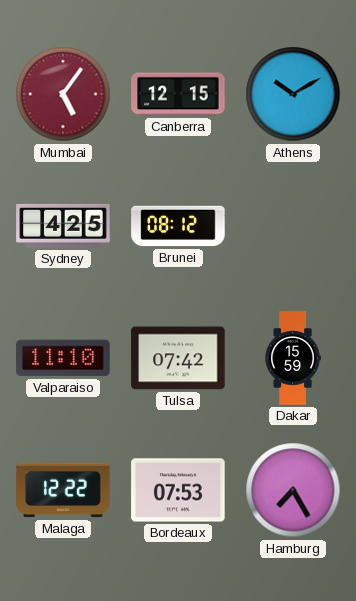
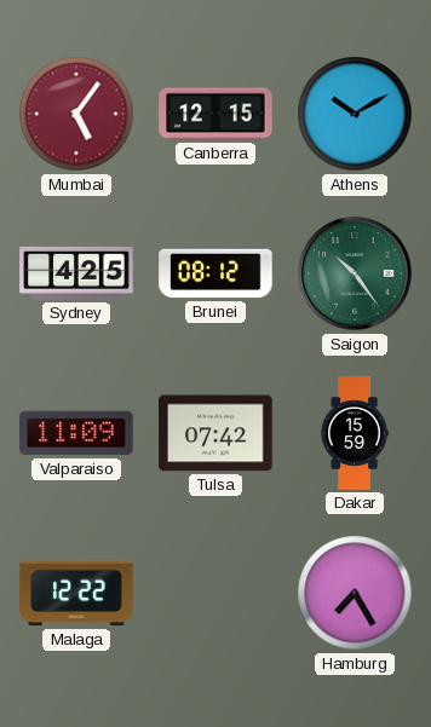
Saigon: none -> 10:24
Valparaiso: 11:10 -> 11:09
Bordeaux: 07:53 -> none
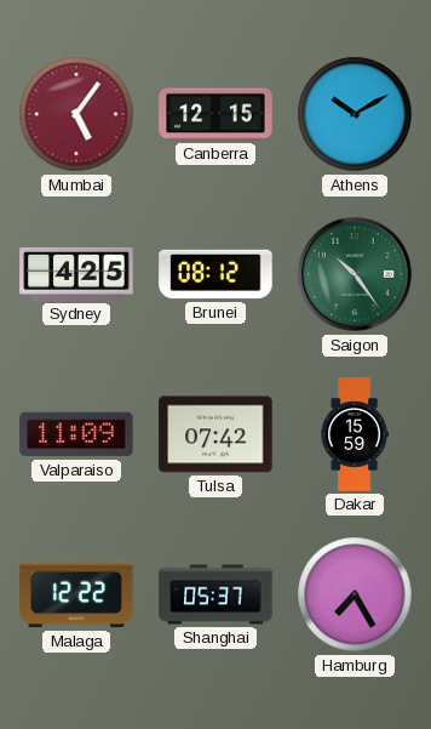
Shanghai: none -> 05:37
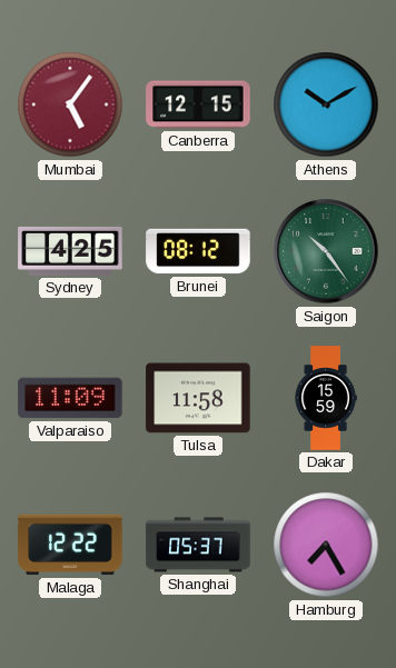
Tulsa: 07:42 -> 11:58
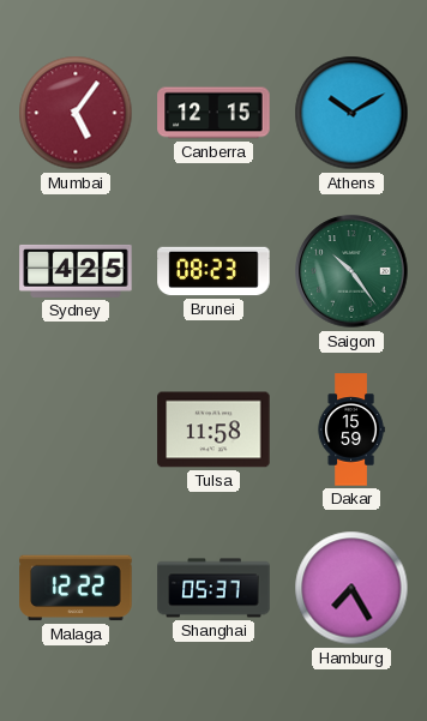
Brunei: 08:12 -> 08:23
Valparaiso: 11:09 -> none
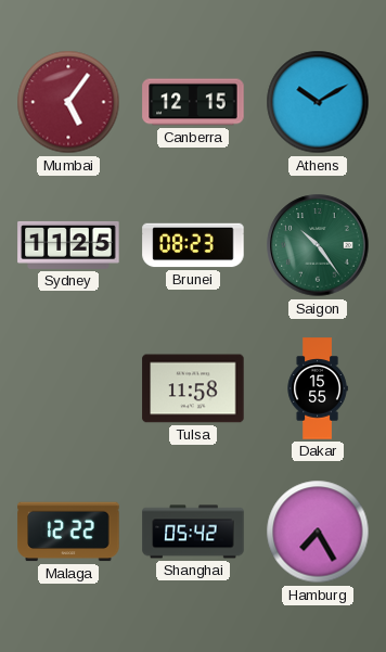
Sydney: 4:25 -> 11:25
Dakar: 15:59 -> 15:55
Shanghai: 05:37 -> 05:42
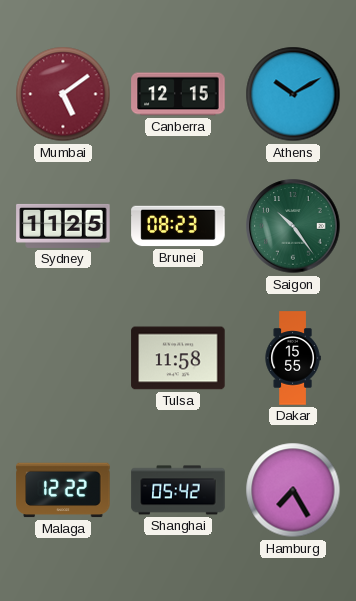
Mumbai: 5:06 -> 5:09
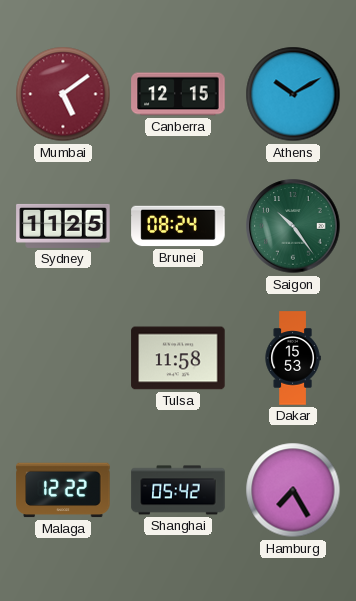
Brunei: 08:23 -> 08:24
Dakar: 15:55 -> 15:53
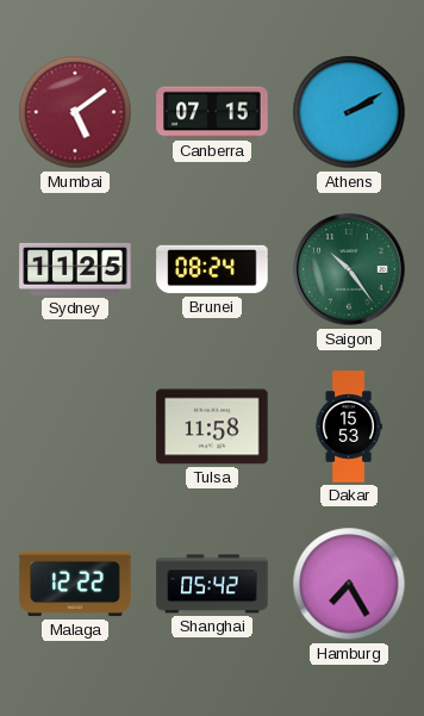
Canberra: 12:15 -> 07:15
Athens: 10:10 -> 2:10
